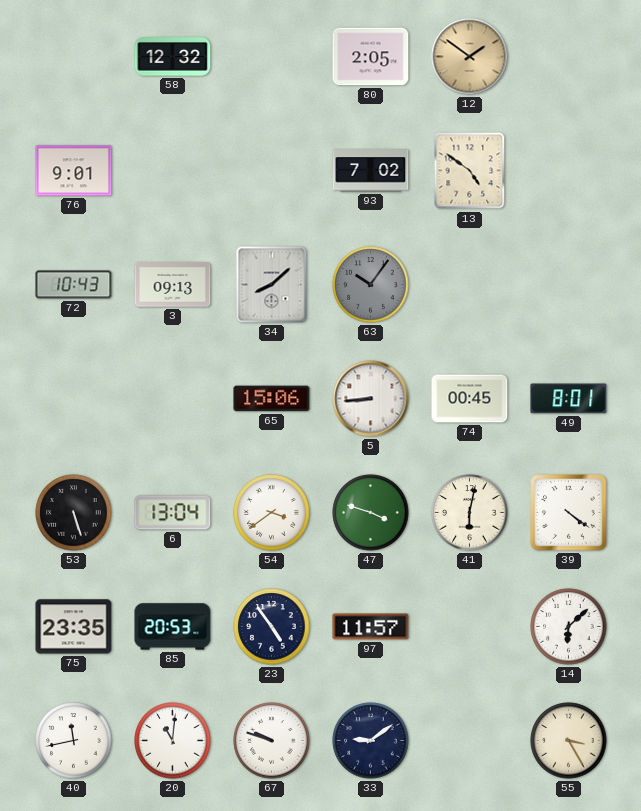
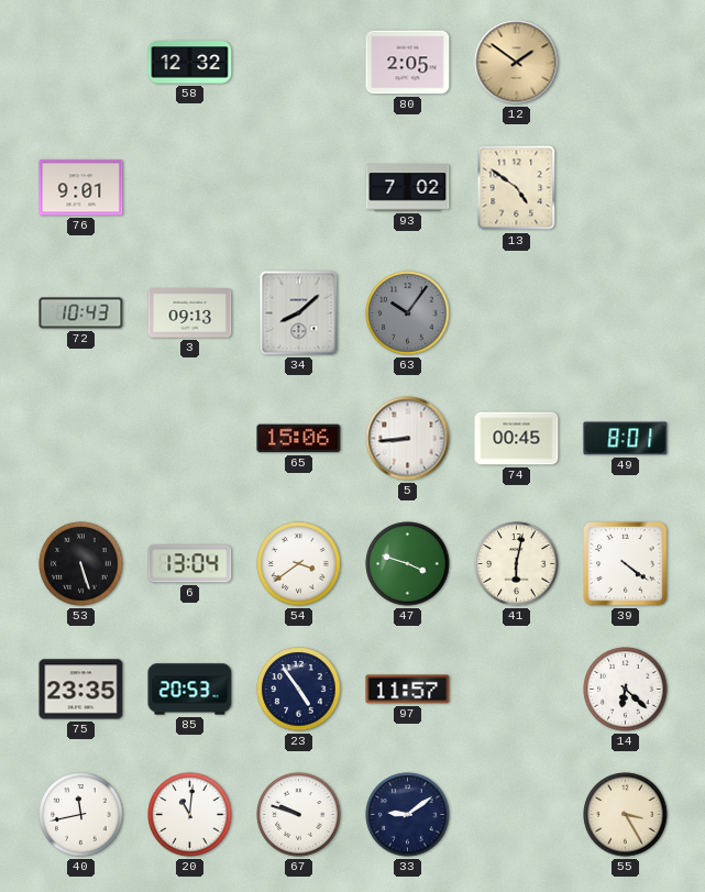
14: 6:08 -> 6:22
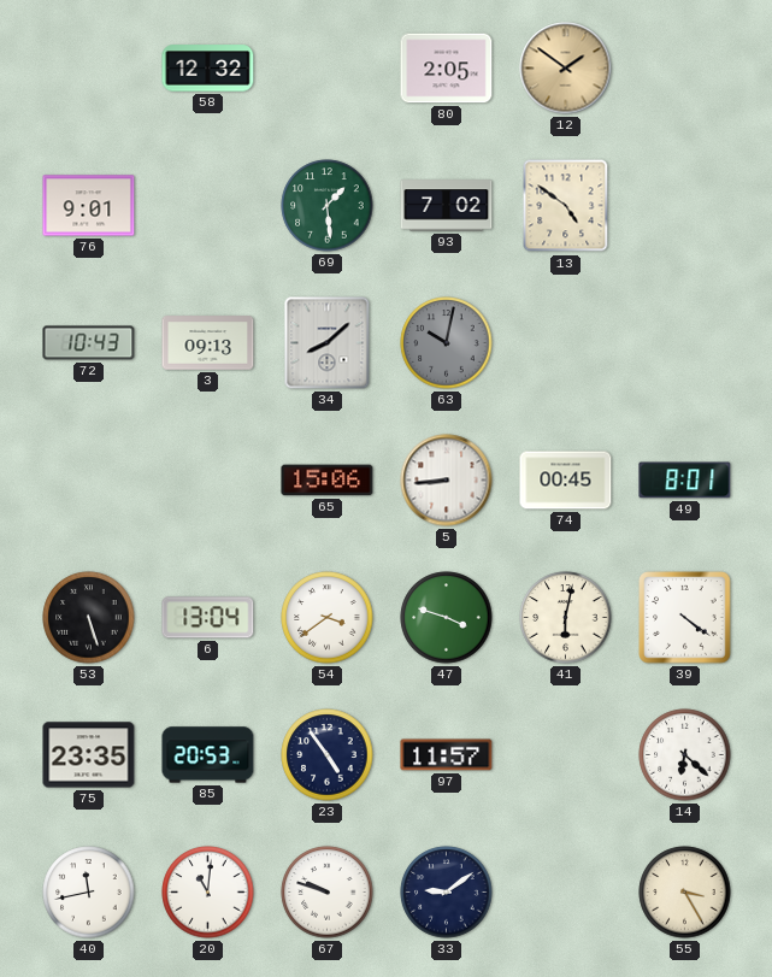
69: none -> 1:29
63: 10:06 -> 10:02
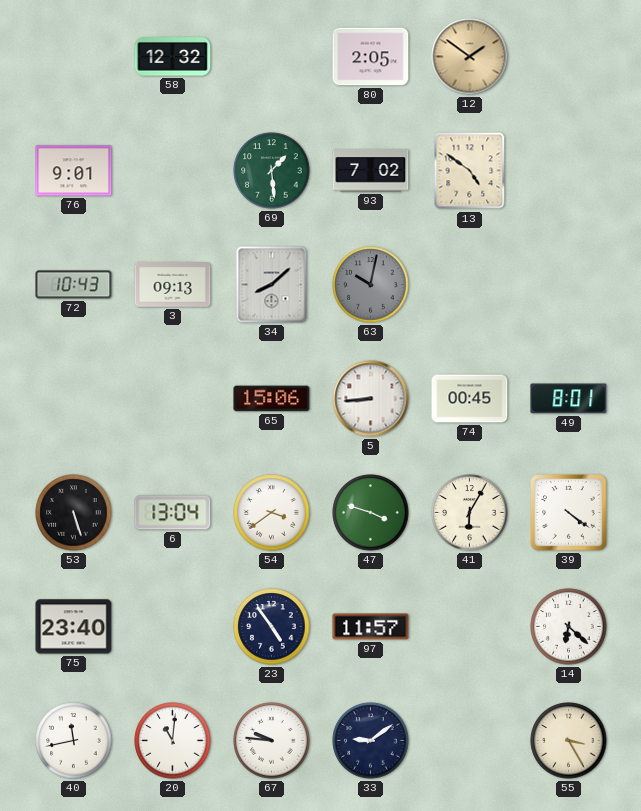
41: 6:02 -> 6:05
75: 23:35 -> 23:40
85: 20:53 -> none
67: 9:48 -> 9:46
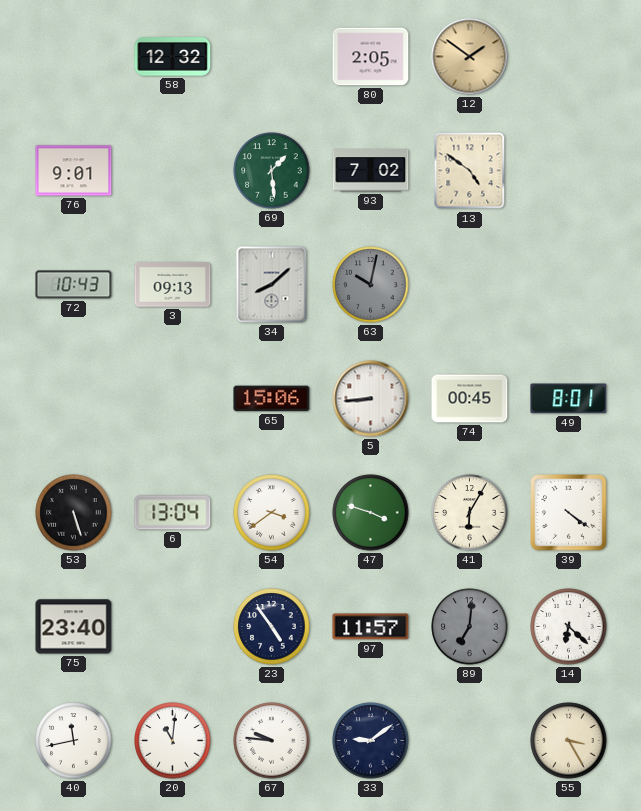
89: none -> 7:01
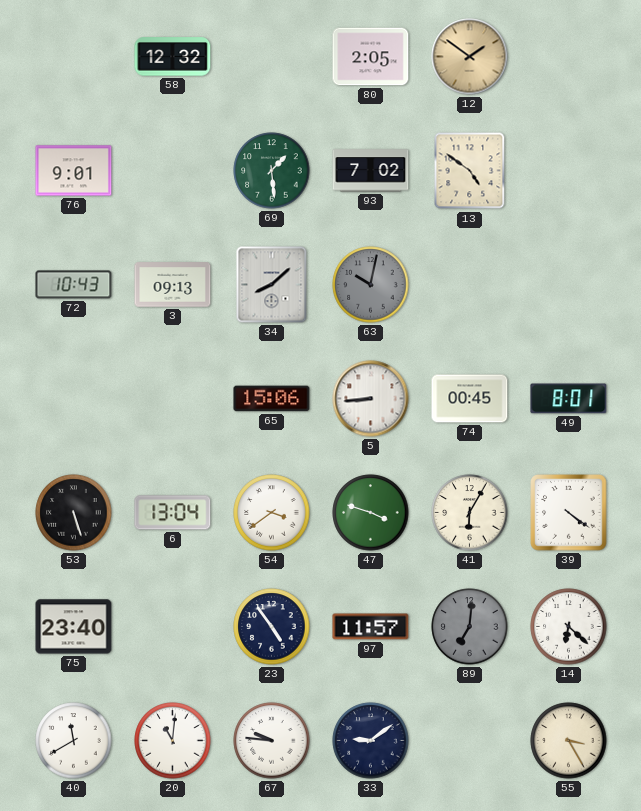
40: 11:43 -> 11:40
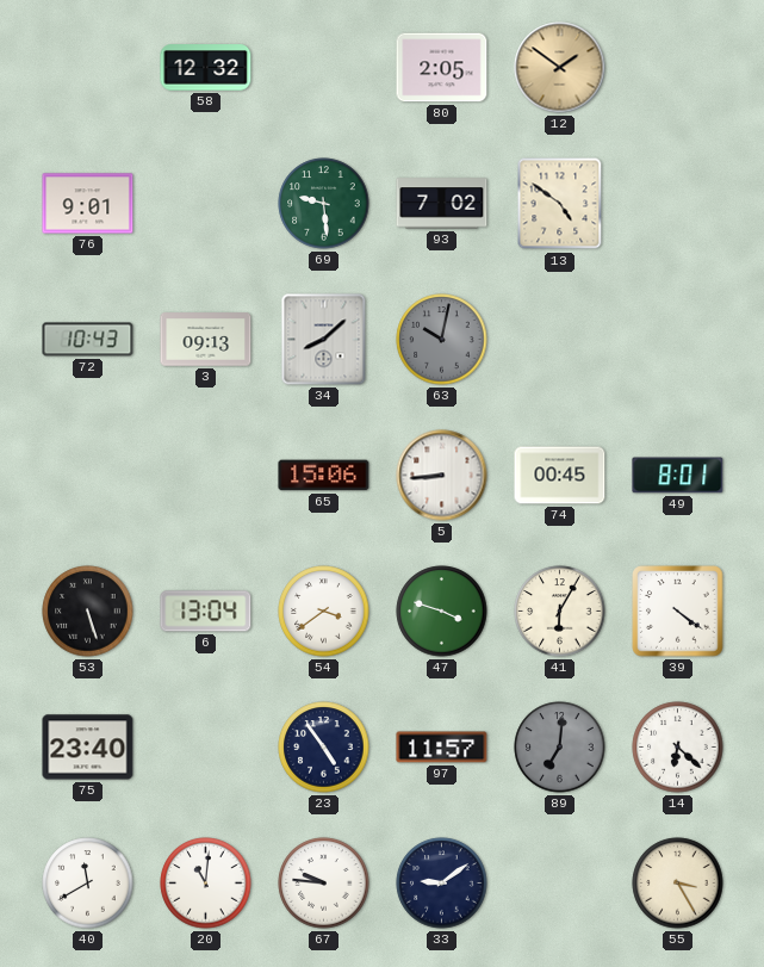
69: 1:29 -> 9:29
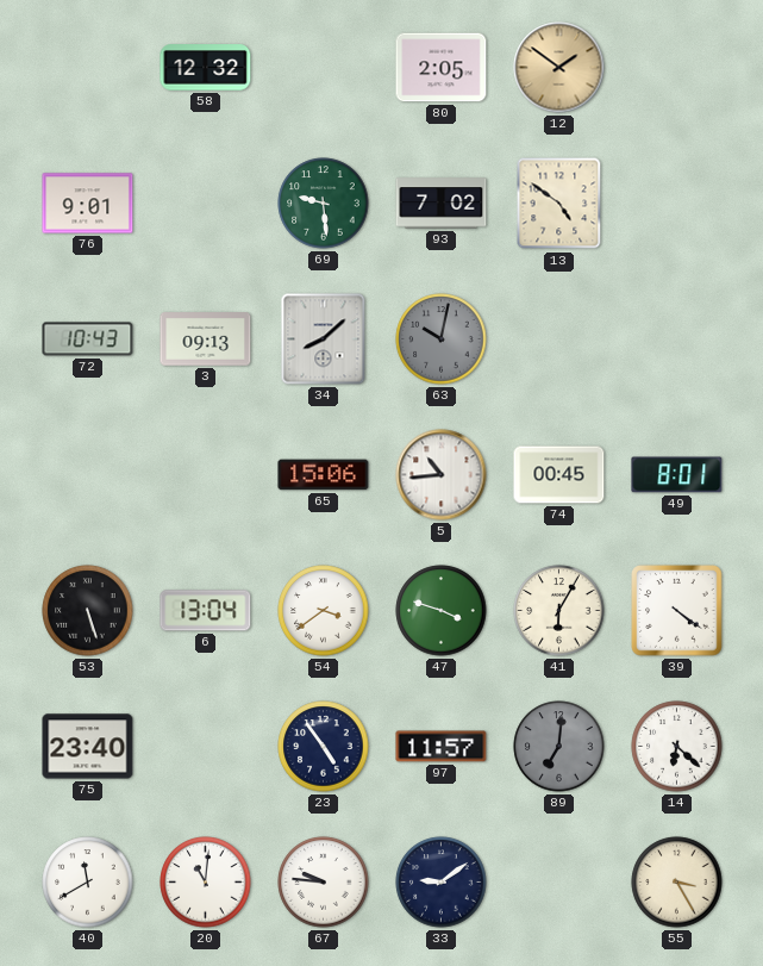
5: 8:44 -> 10:44
